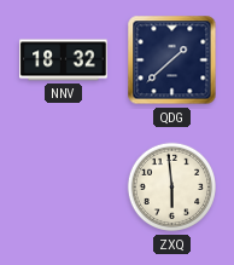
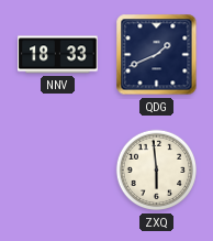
NNV: 18:32 -> 18:33
QDG: 1:38 -> 1:41
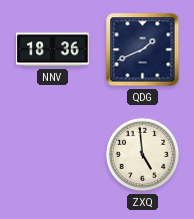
NNV: 18:33 -> 18:36
ZXQ: 5:59 -> 4:59
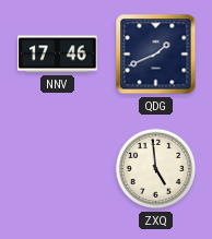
NNV: 18:36 -> 17:46
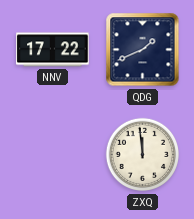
NNV: 17:46 -> 17:22
ZXQ: 4:59 -> 11:59
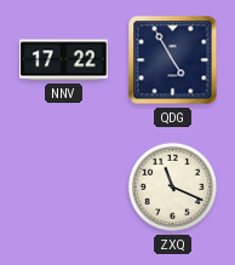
QDG: 1:41 -> 4:55
ZXQ: 11:59 -> 11:19
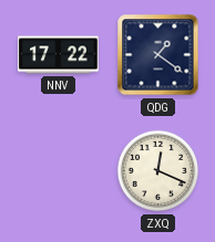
QDG: 4:55 -> 1:21
ZXQ: 11:19 -> 12:19
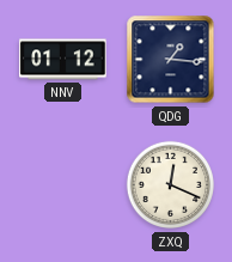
NNV: 17:22 -> 01:12
QDG: 1:21 -> 1:16
